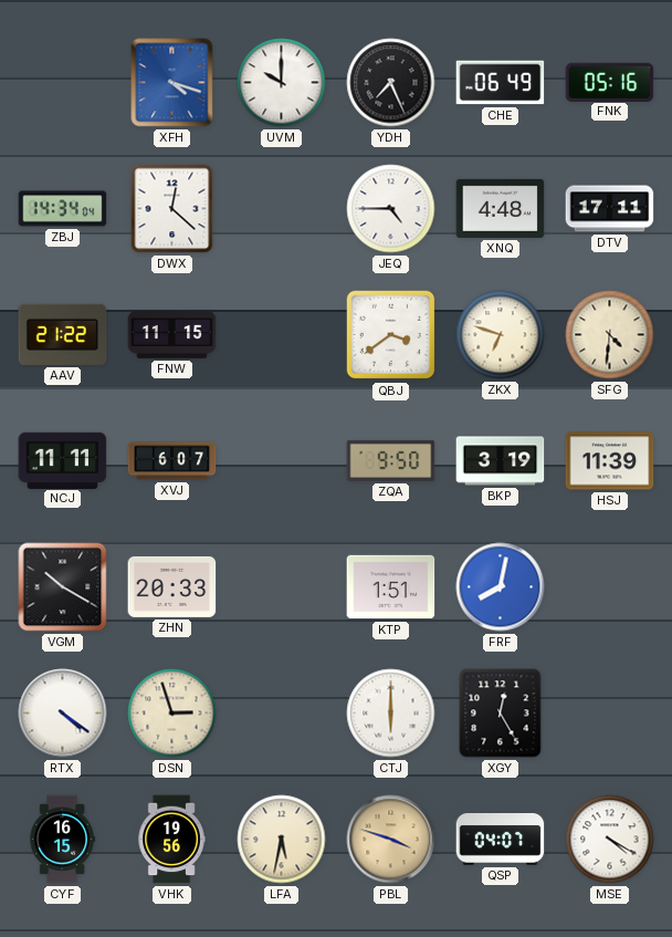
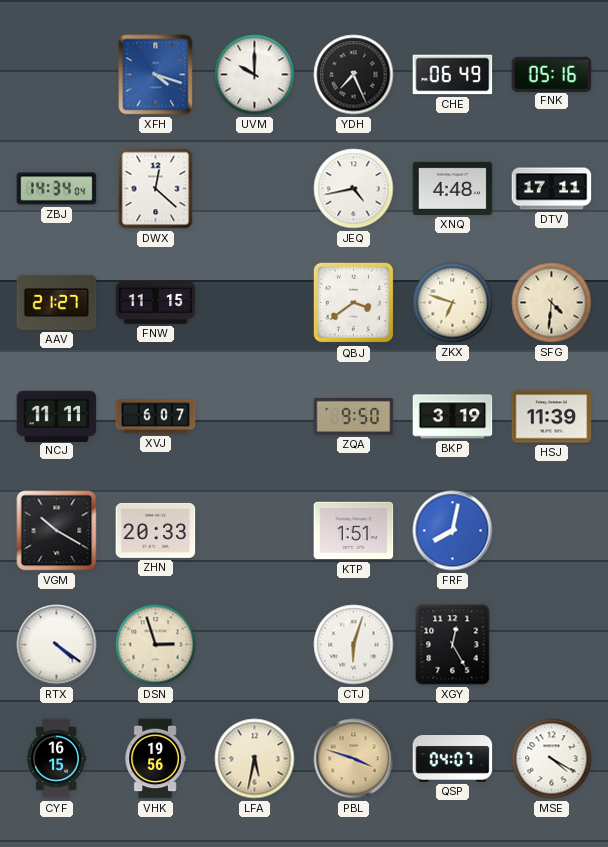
JEQ: 4:45 -> 4:43
AAV: 21:22 -> 21:27
CTJ: 6:00 -> 6:03
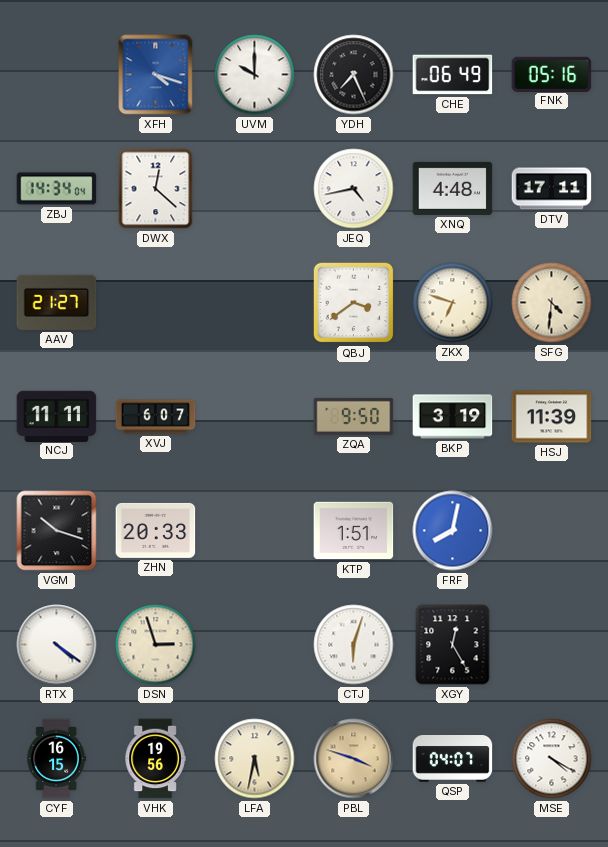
FNW: 11:15 -> none
VGM: 10:20 -> 10:18
